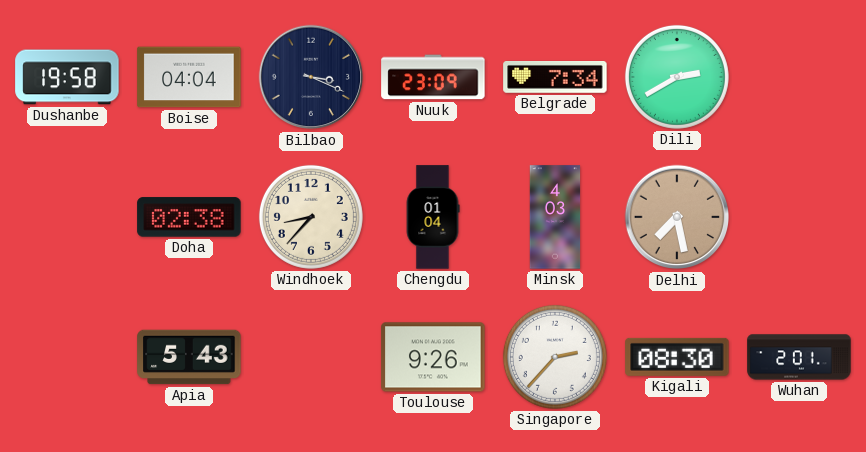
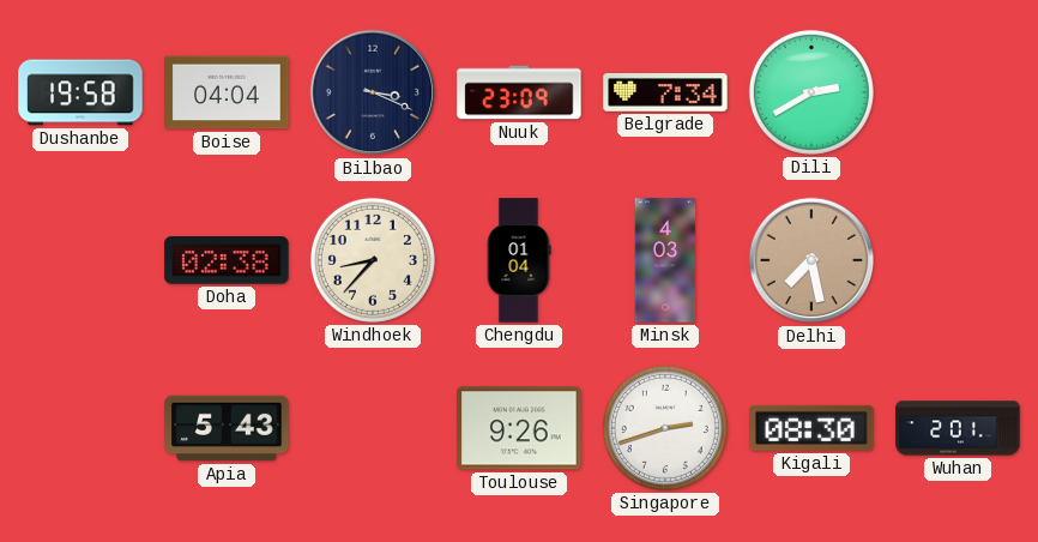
Singapore: 2:37 -> 2:42
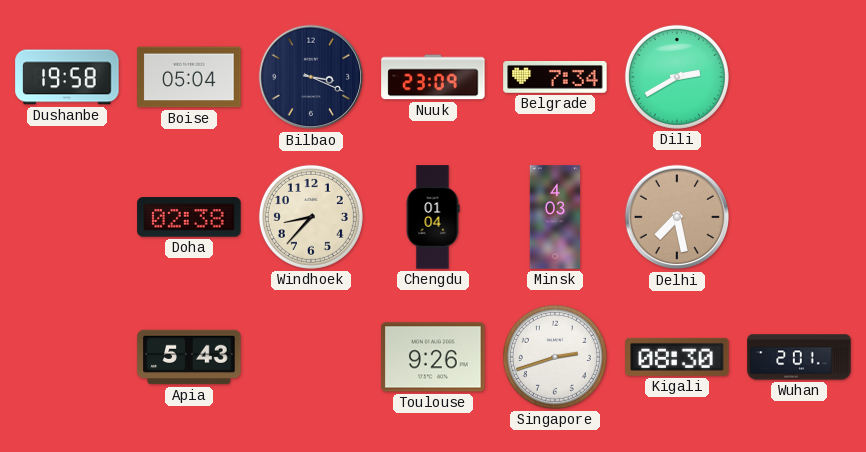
Boise: 04:04 -> 05:04
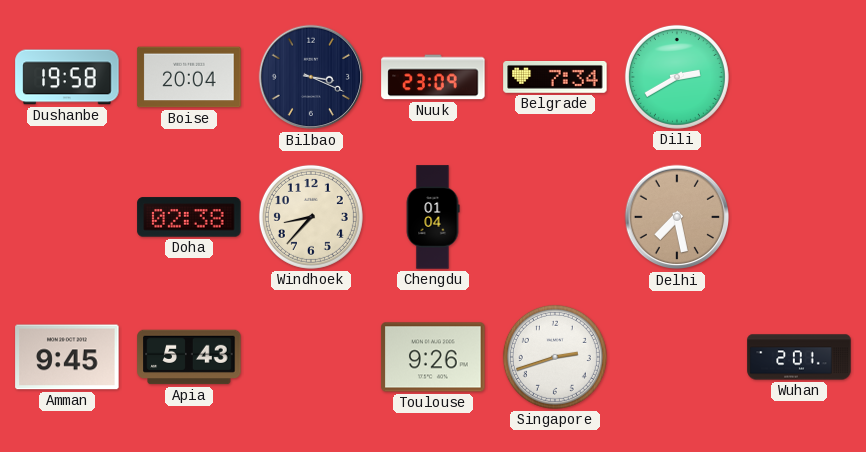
Boise: 05:04 -> 20:04
Minsk: 4:03 -> none
Amman: none -> 9:45
Kigali: 08:30 -> none
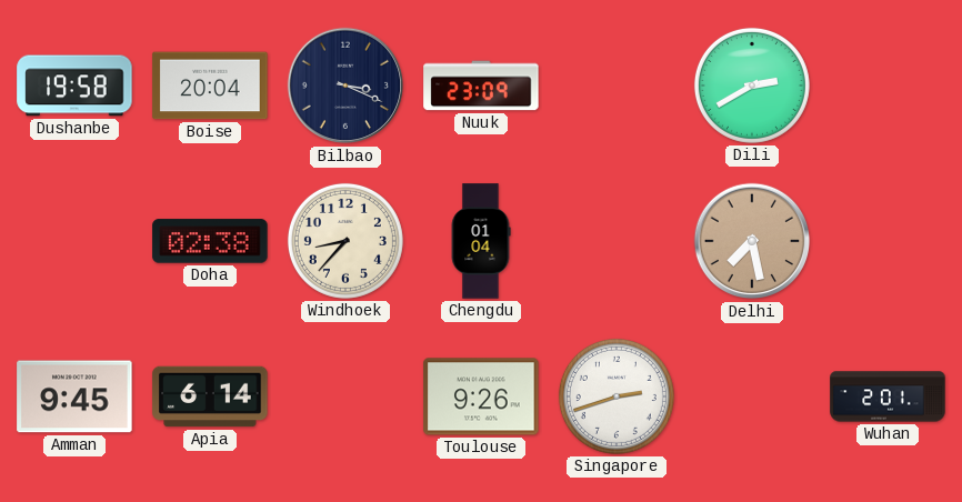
Belgrade: 7:34 -> none
Apia: 5:43 -> 6:14
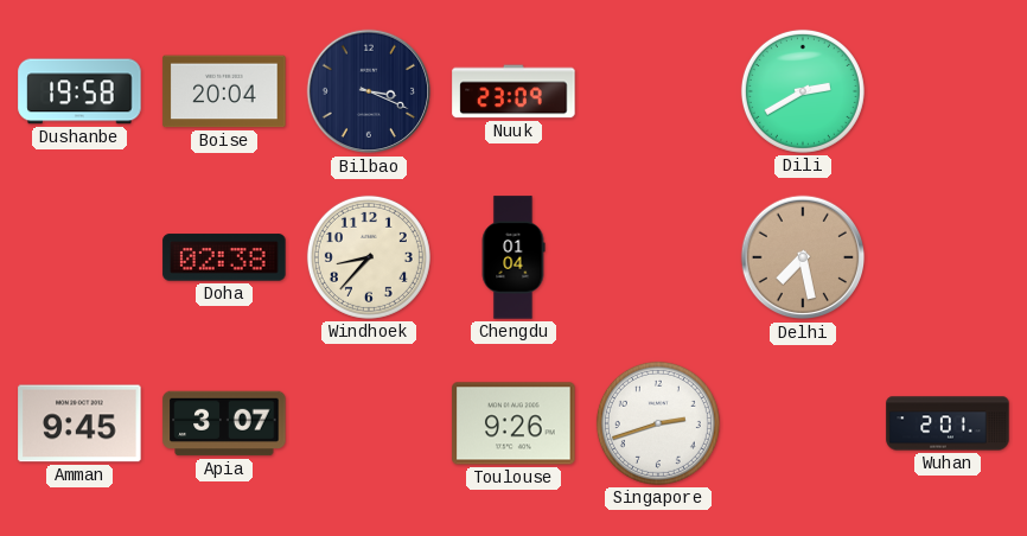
Apia: 6:14 -> 3:07
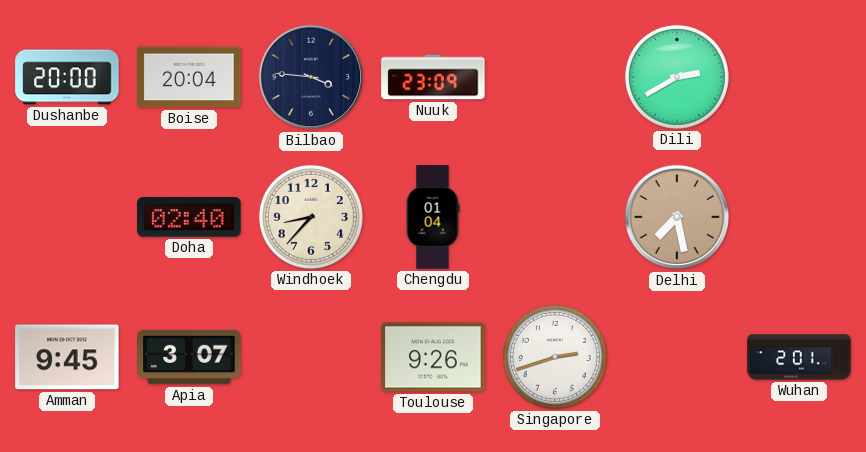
Dushanbe: 19:58 -> 20:00
Bilbao: 3:19 -> 3:46
Doha: 02:38 -> 02:40
